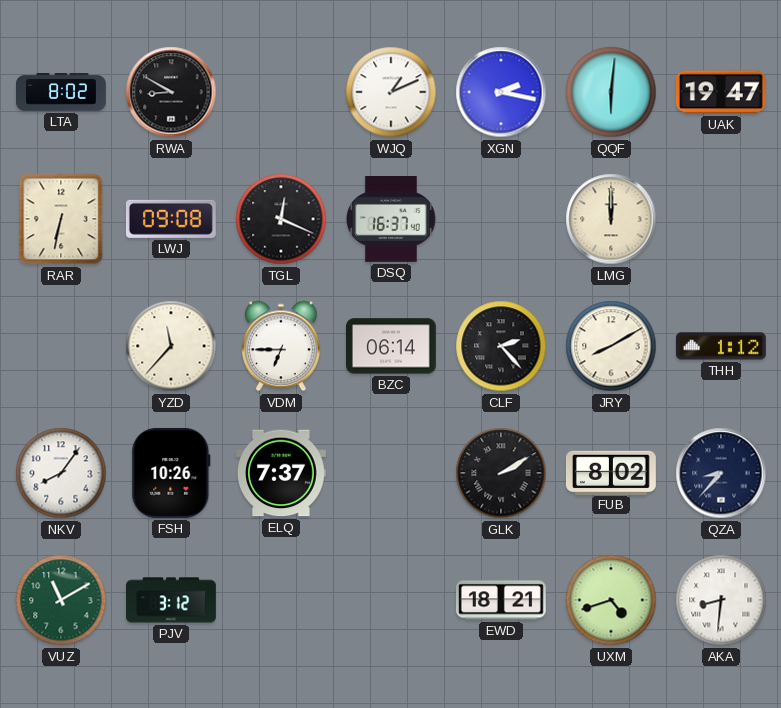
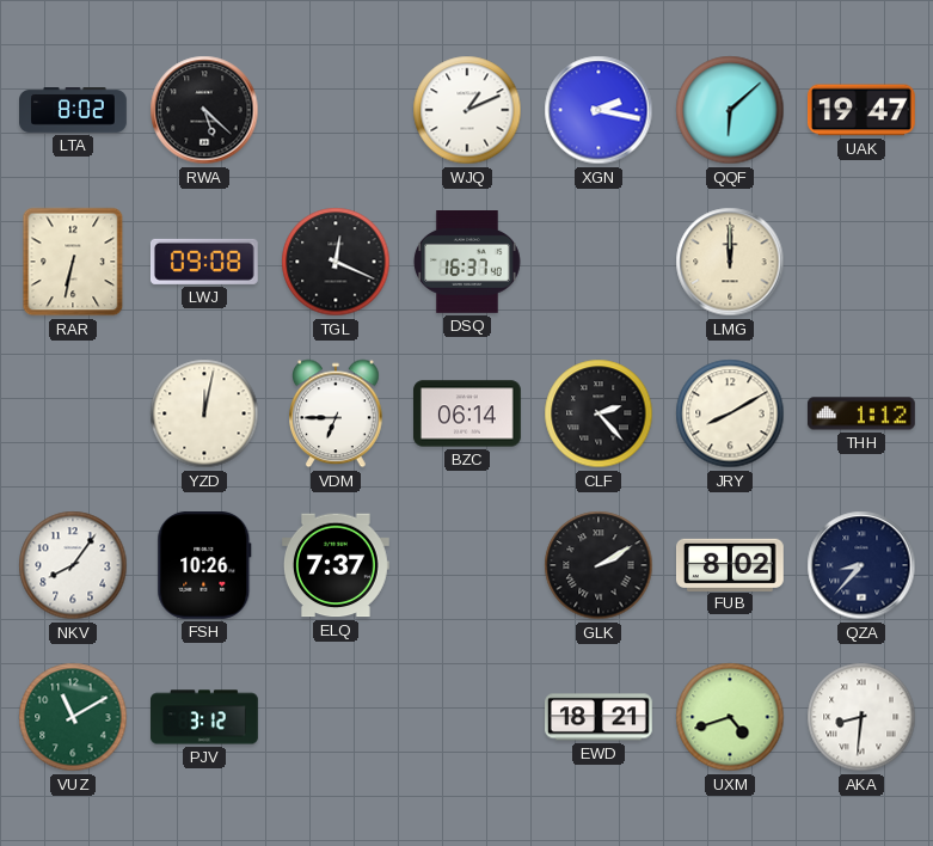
RWA: 8:50 -> 5:22
QQF: 6:01 -> 6:08
YZD: 11:37 -> 12:02
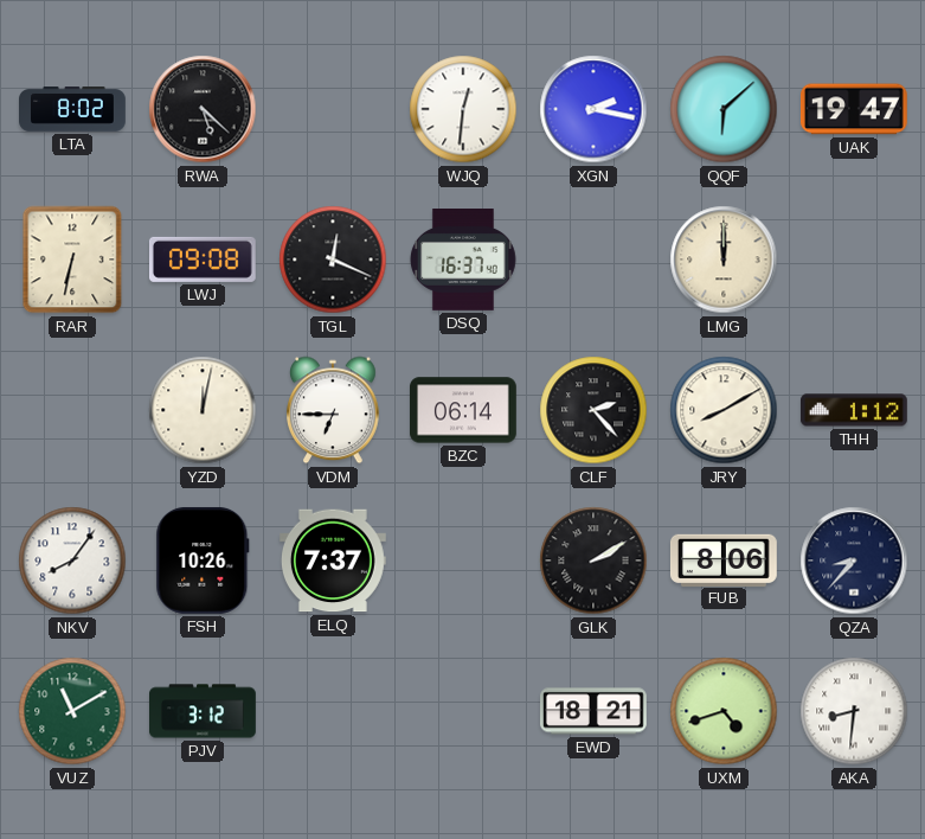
WJQ: 1:11 -> 12:31
FUB: 8:02 -> 8:06
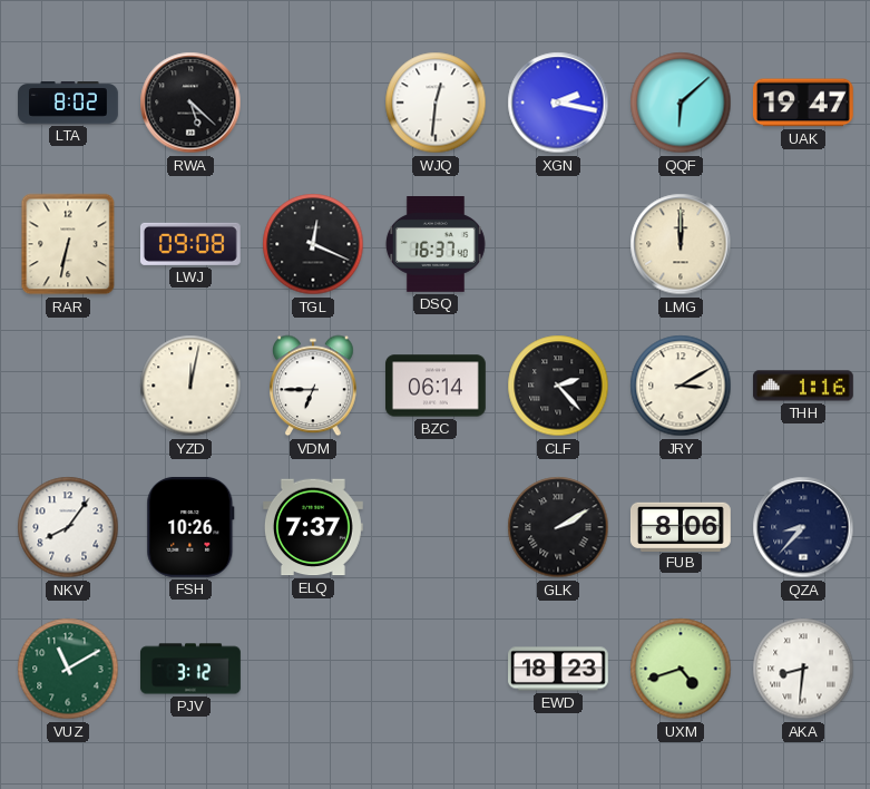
JRY: 8:10 -> 3:10
THH: 1:12 -> 1:16
EWD: 18:21 -> 18:23
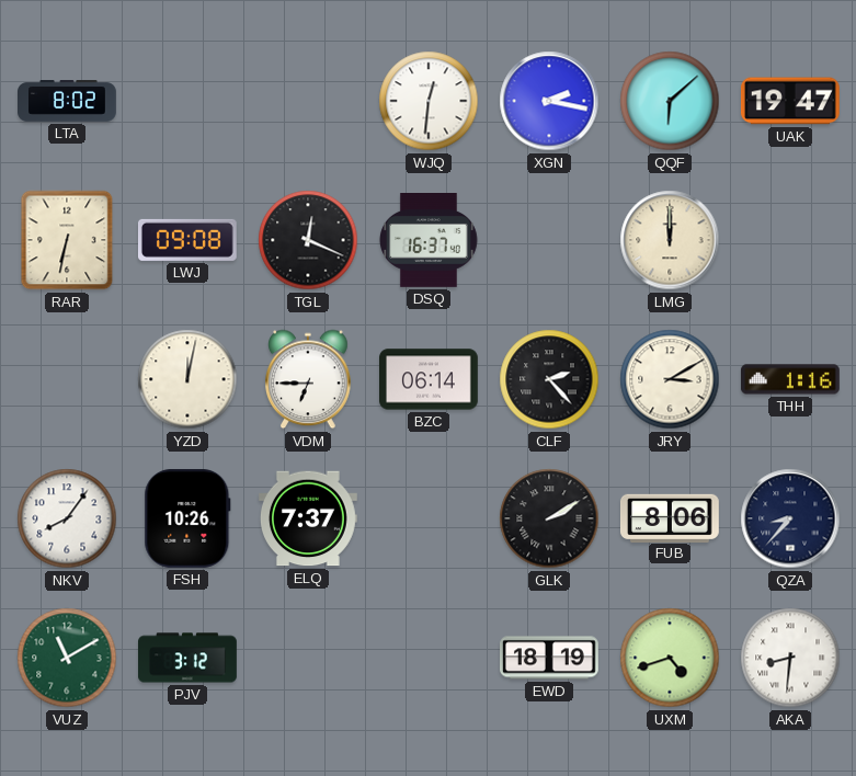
RWA: 5:22 -> none
EWD: 18:23 -> 18:19
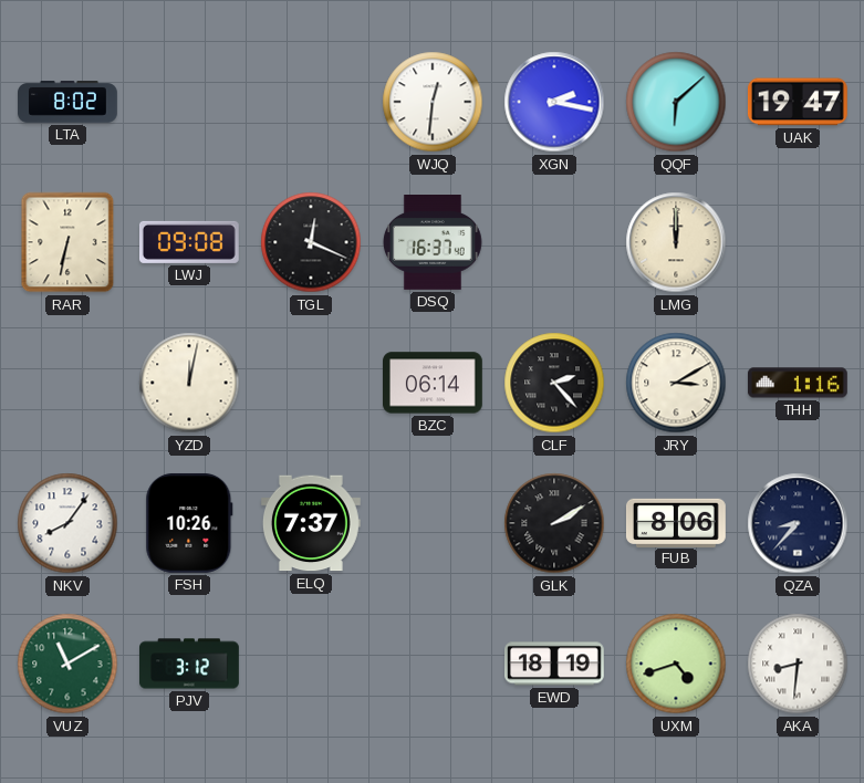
VDM: 6:45 -> none
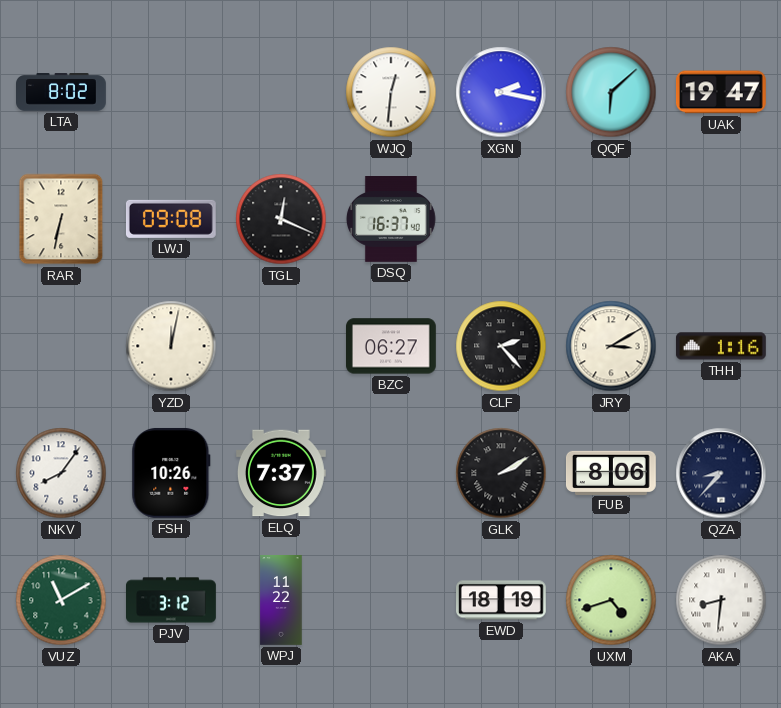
LMG: 12:00 -> none
BZC: 06:14 -> 06:27
WPJ: none -> 11:22
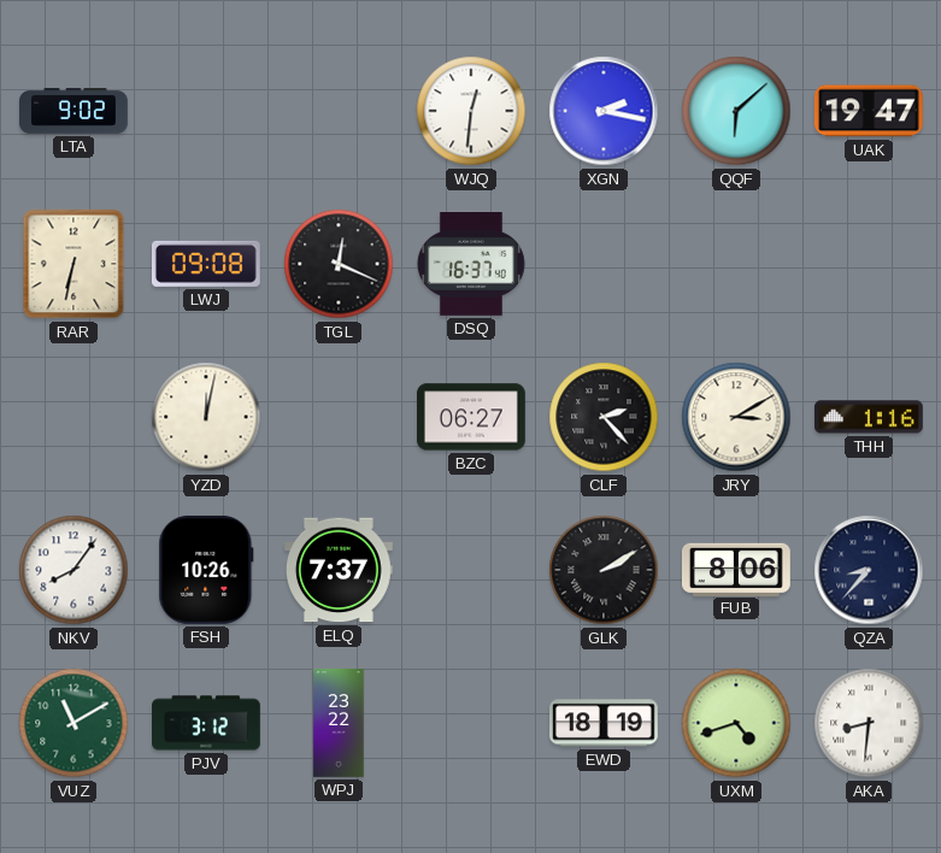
LTA: 8:02 -> 9:02
WPJ: 11:22 -> 23:22
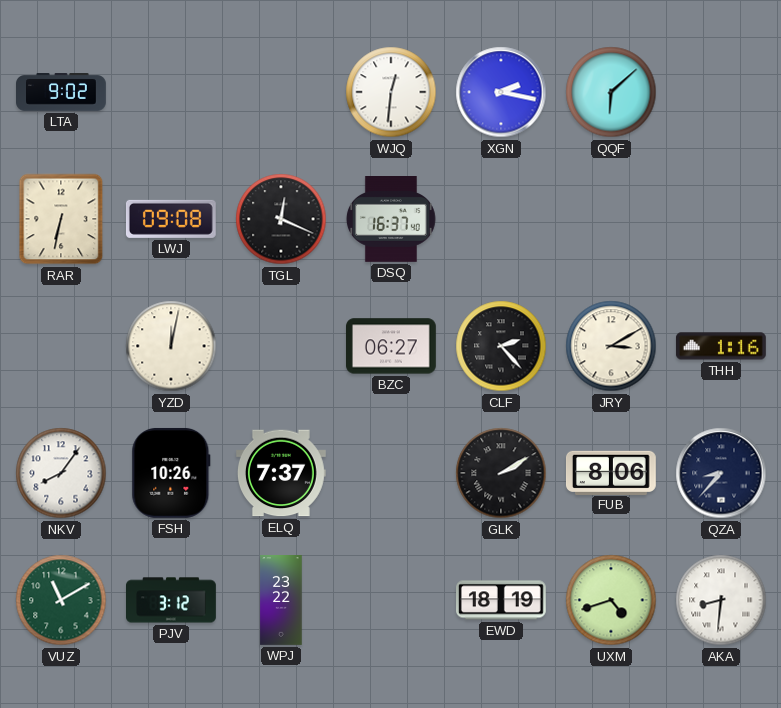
UAK: 19:47 -> none
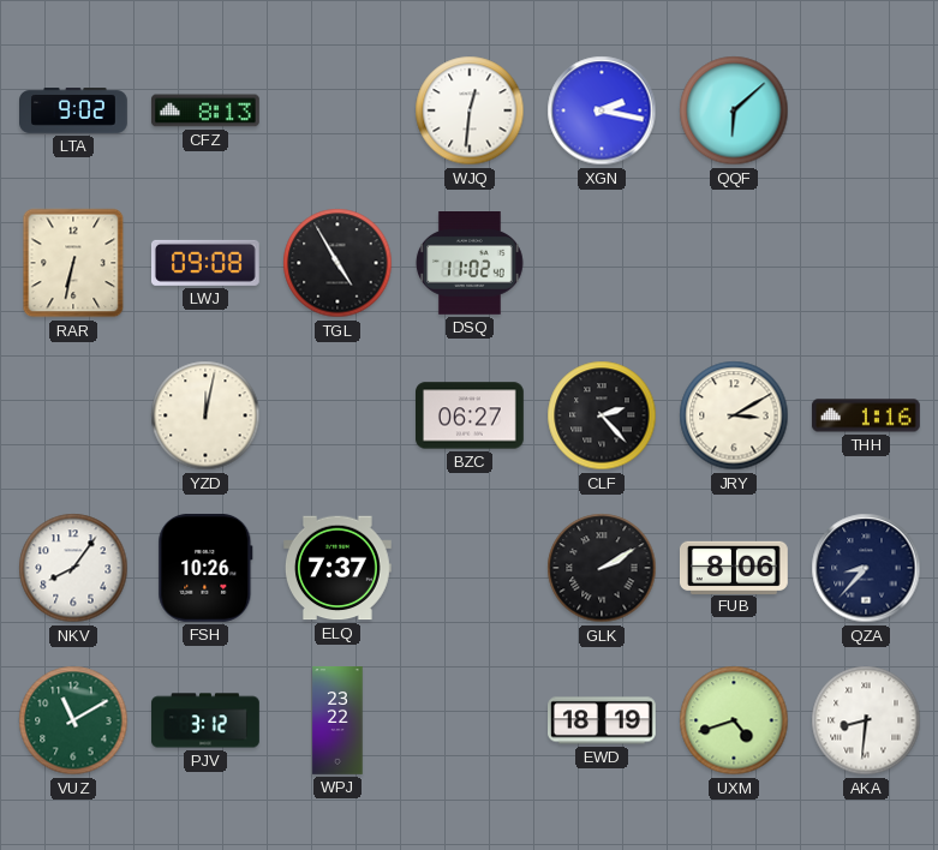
CFZ: none -> 8:13
TGL: 12:19 -> 4:55
DSQ: 16:37 -> 11:02
